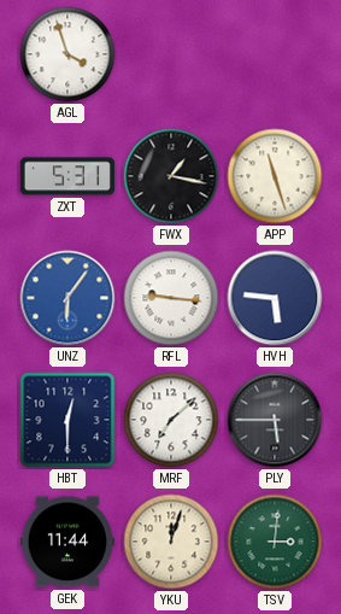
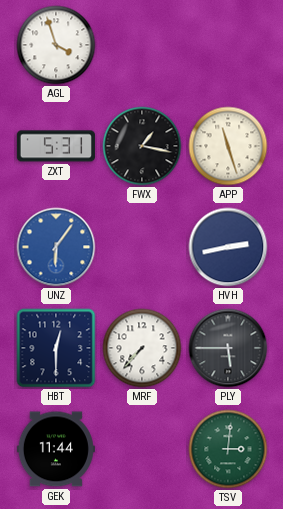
RFL: 9:16 -> none
HVH: 5:46 -> 2:43
MRF: 7:08 -> 7:37
YKU: 12:03 -> none
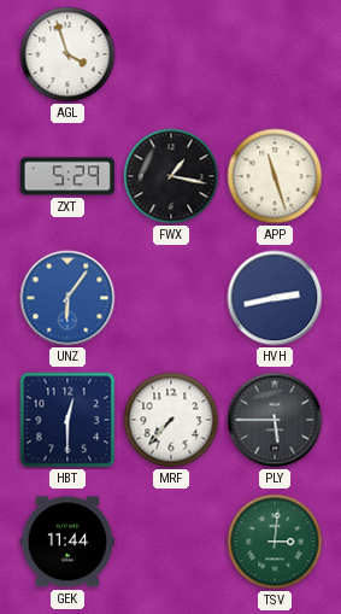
ZXT: 5:31 -> 5:29
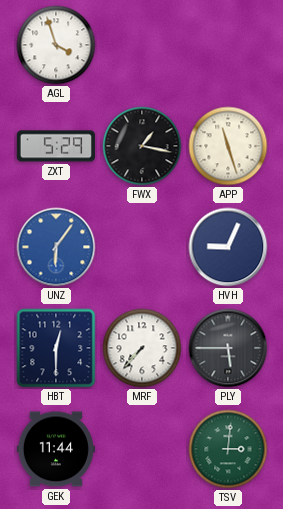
HVH: 2:43 -> 9:04
